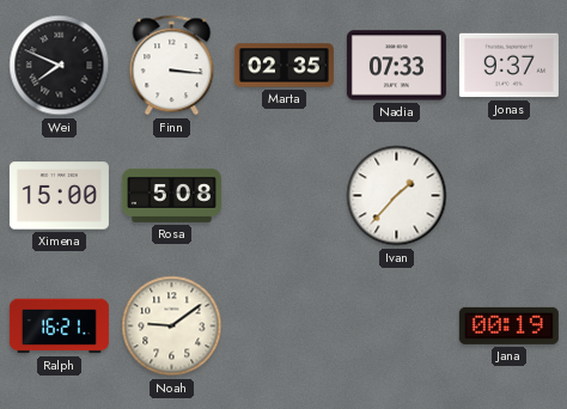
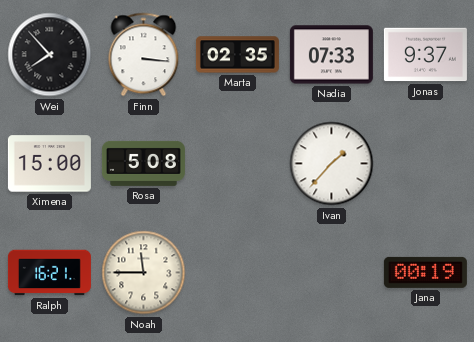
Wei: 7:49 -> 7:53
Noah: 9:09 -> 11:45
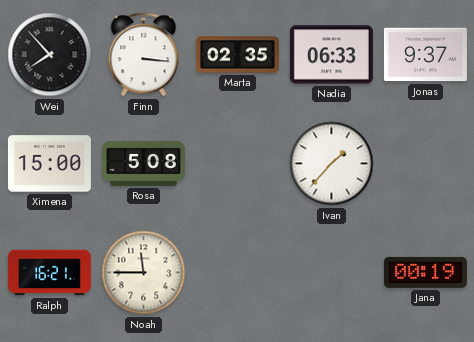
Nadia: 07:33 -> 06:33
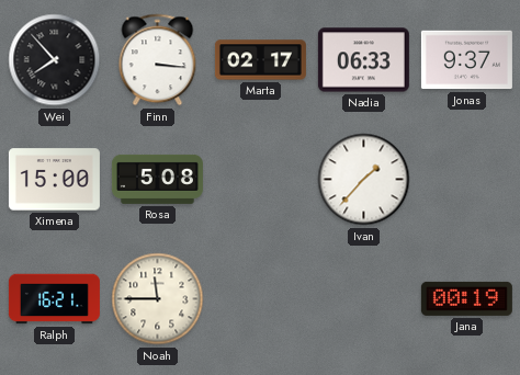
Marta: 02:35 -> 02:17
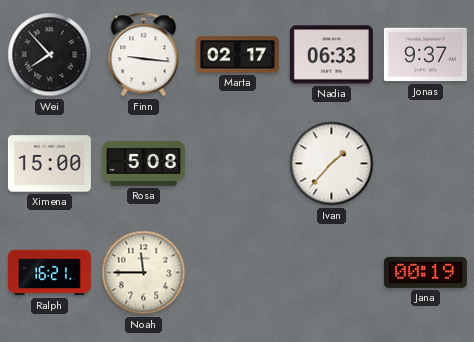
Finn: 3:16 -> 9:16
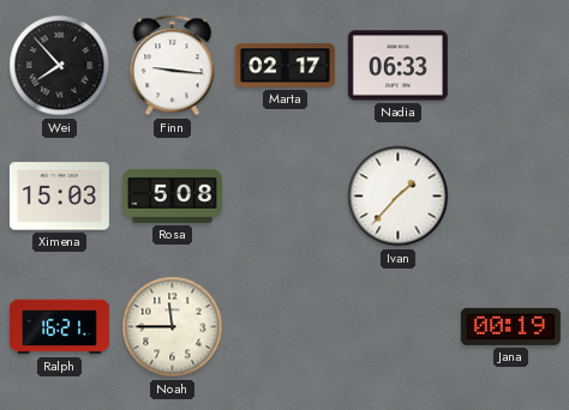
Jonas: 9:37 -> none
Ximena: 15:00 -> 15:03
